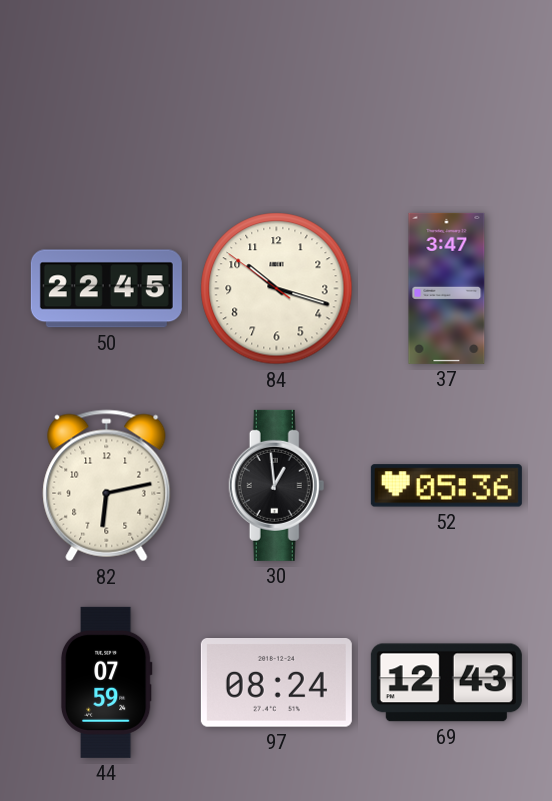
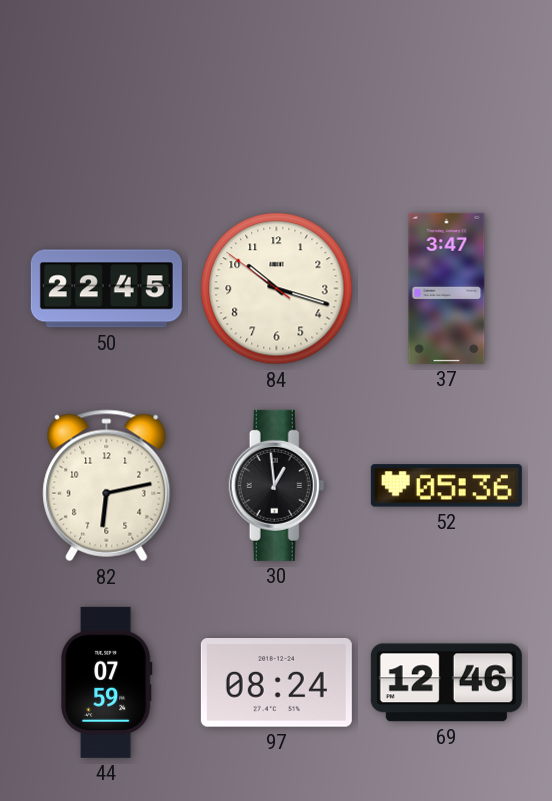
69: 12:43 -> 12:46
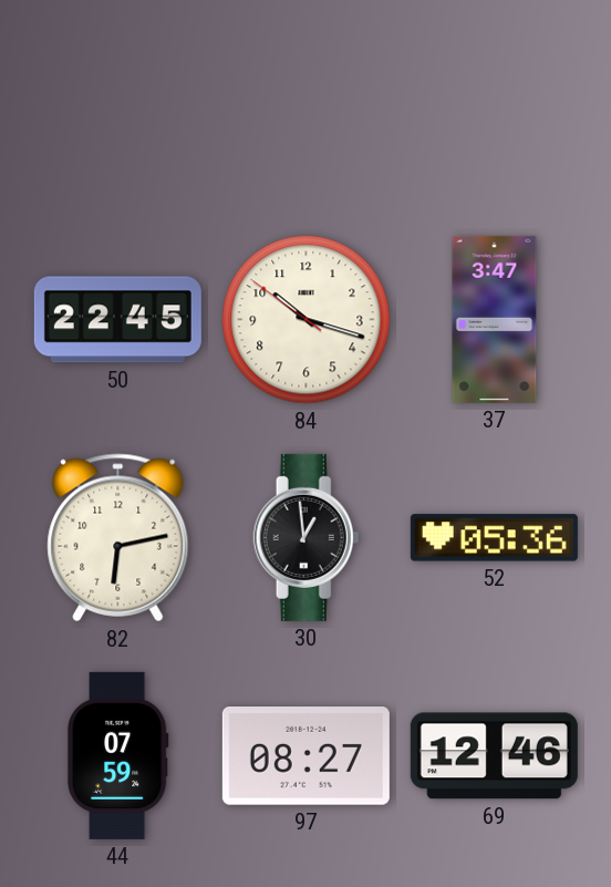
97: 08:24 -> 08:27
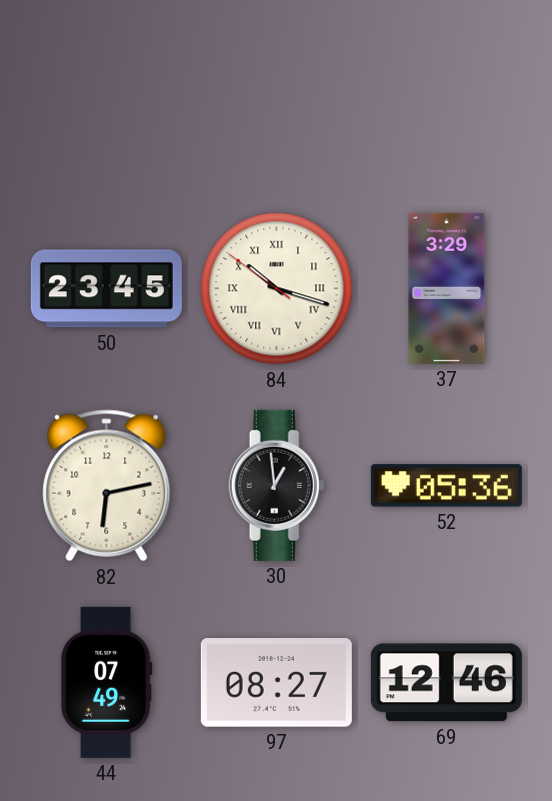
50: 22:45 -> 23:45
84 numerals: Arabic -> Roman
37: 3:47 -> 3:29
44: 07:59 -> 07:49
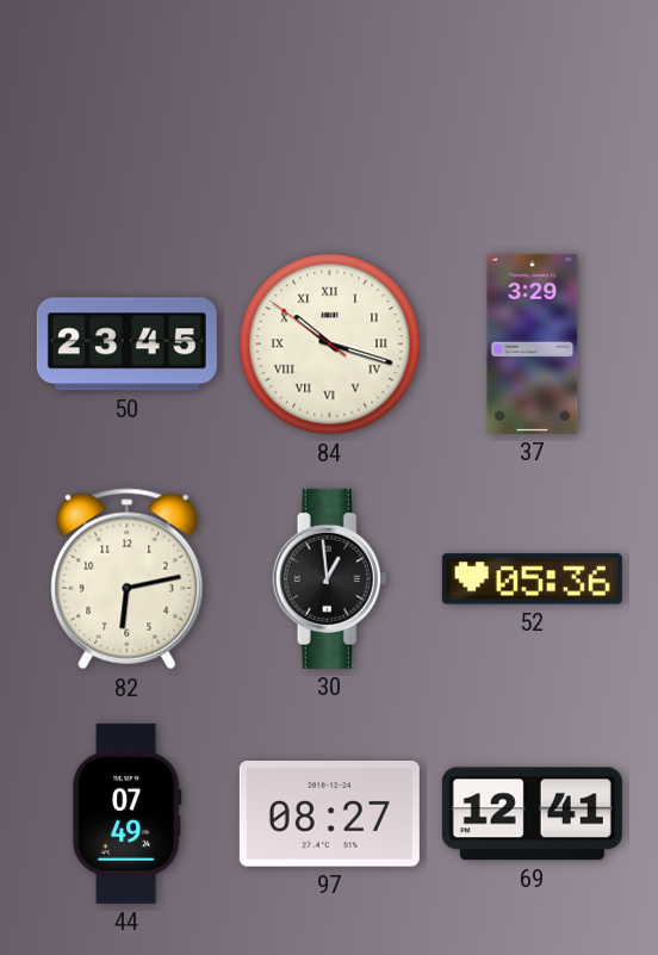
69: 12:46 -> 12:41
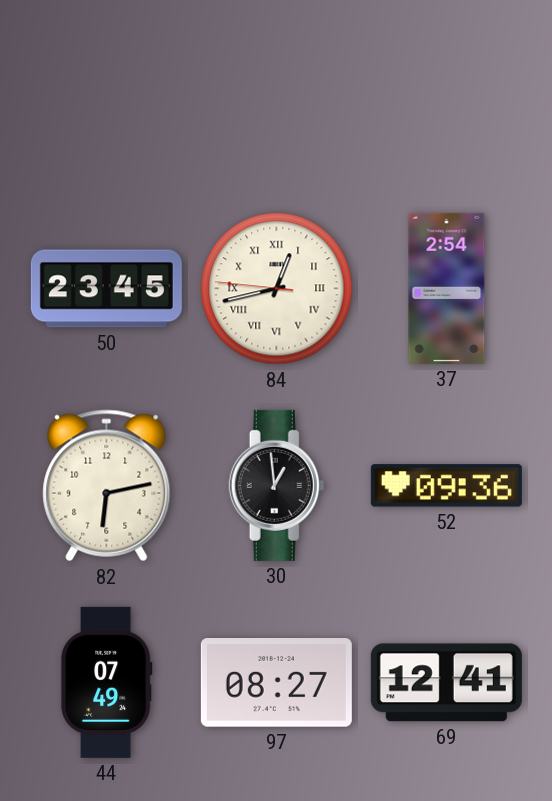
84: 10:17 -> 12:42
37: 3:29 -> 2:54
52: 05:36 -> 09:36
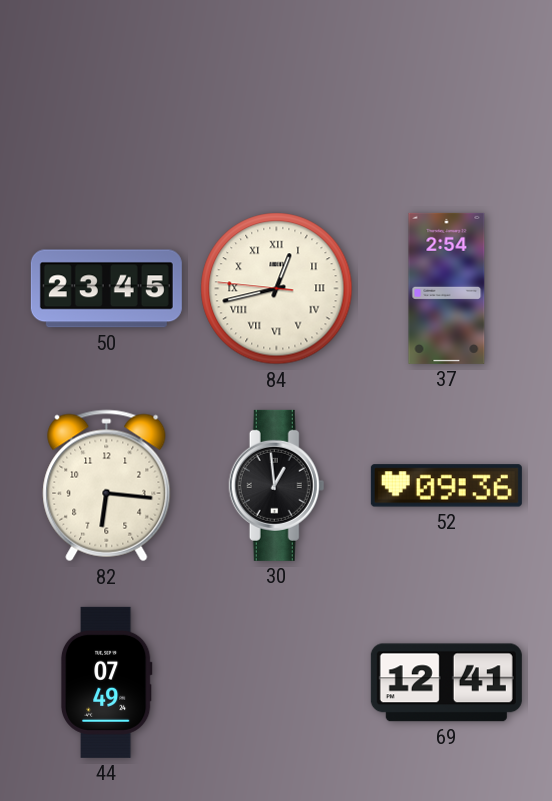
82: 6:13 -> 6:16
97: 08:27 -> none
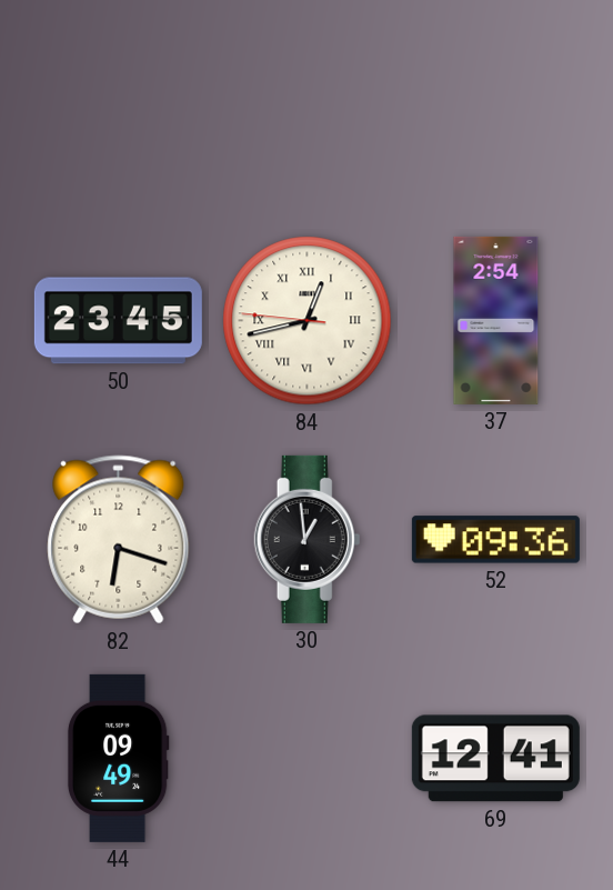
82: 6:16 -> 6:18
44: 07:49 -> 09:49
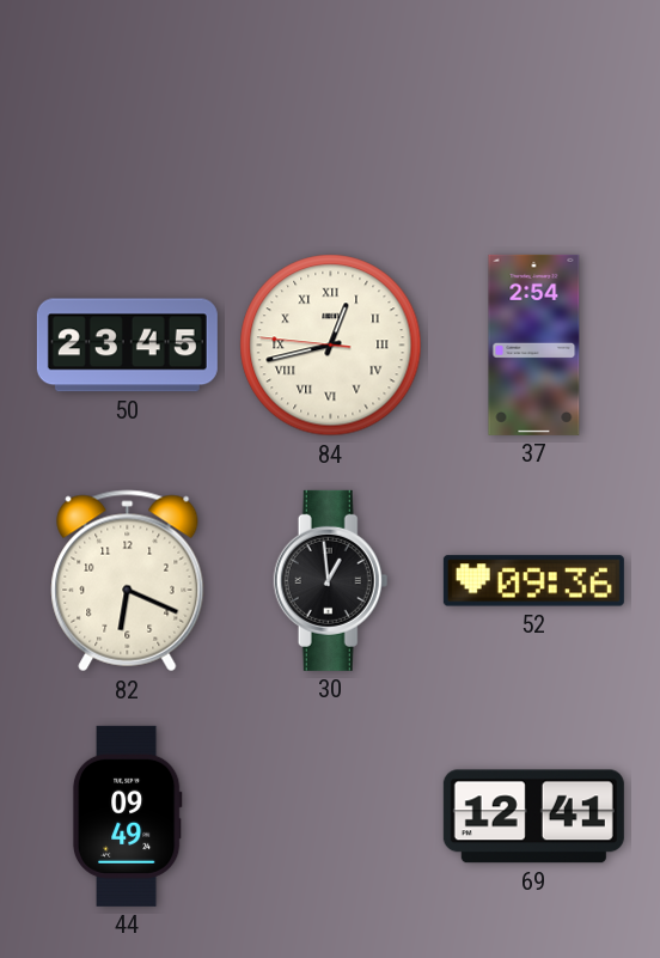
82: 6:18 -> 6:19
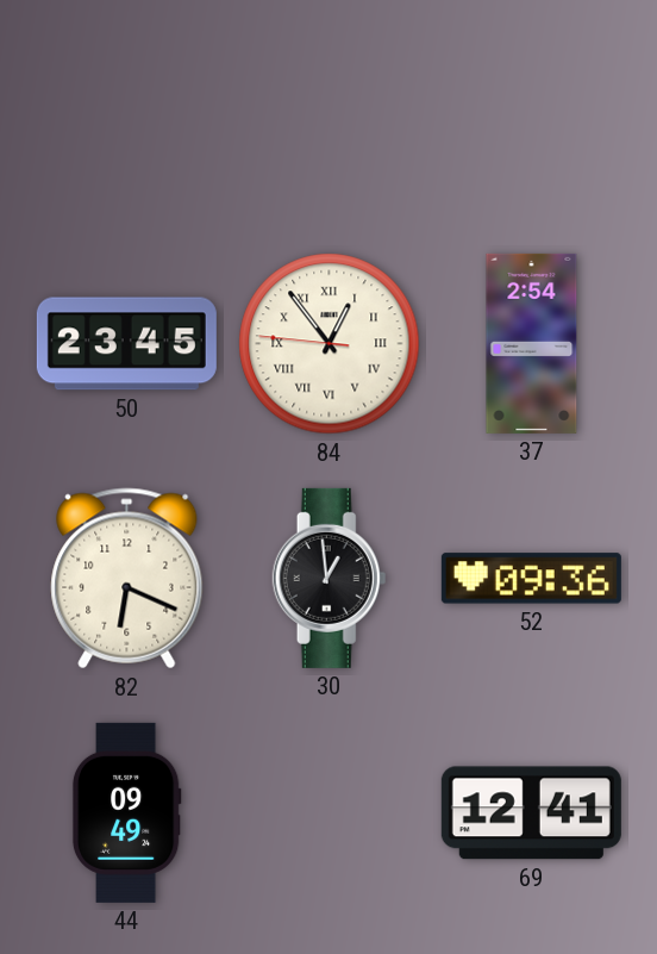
84: 12:42 -> 12:53
